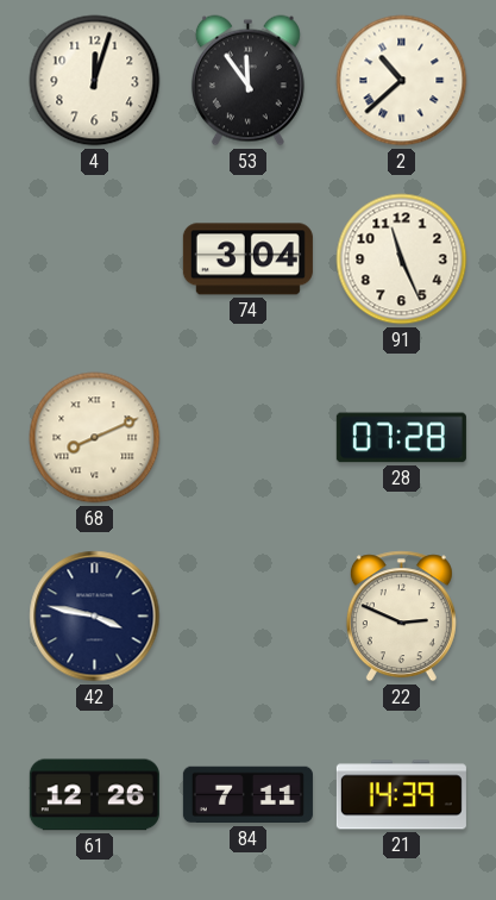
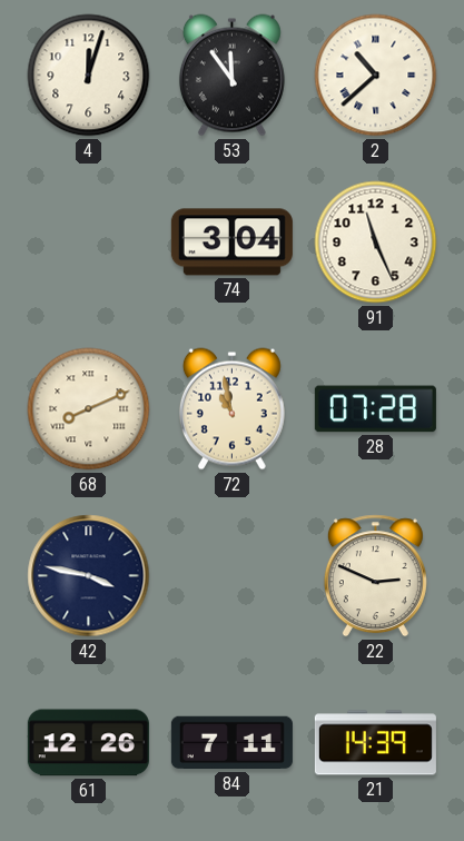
72: none -> 10:58
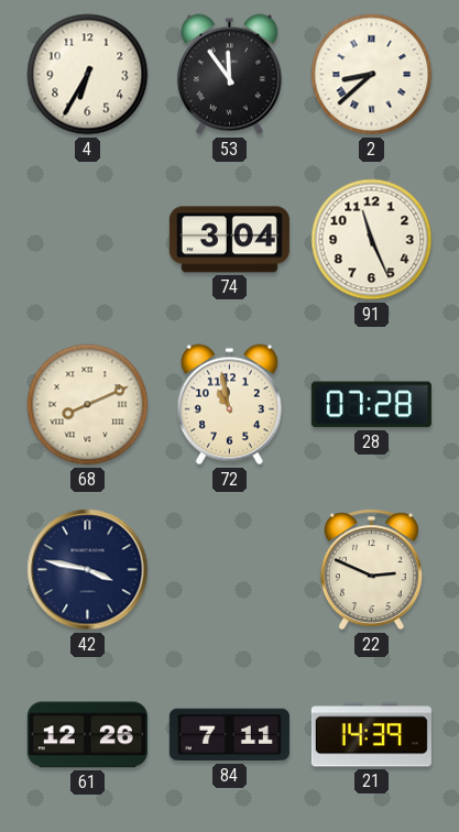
4: 12:03 -> 6:35
2: 10:38 -> 8:38
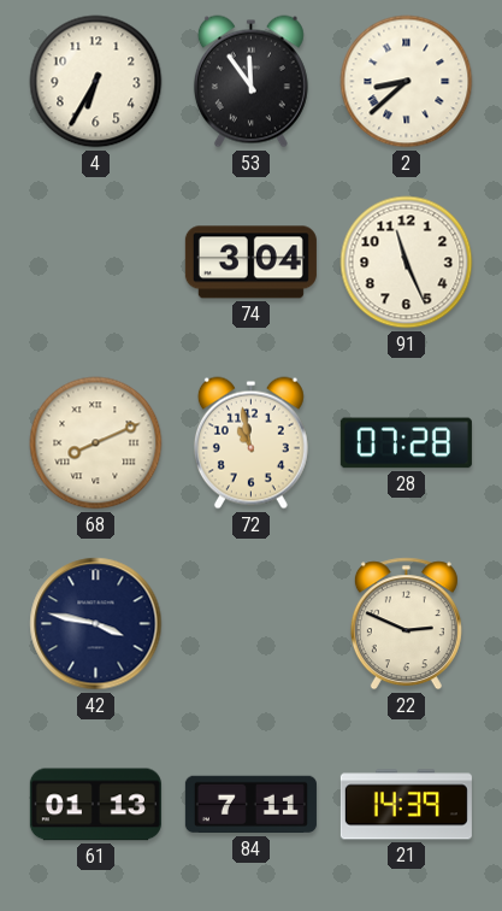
61: 12:26 -> 01:13
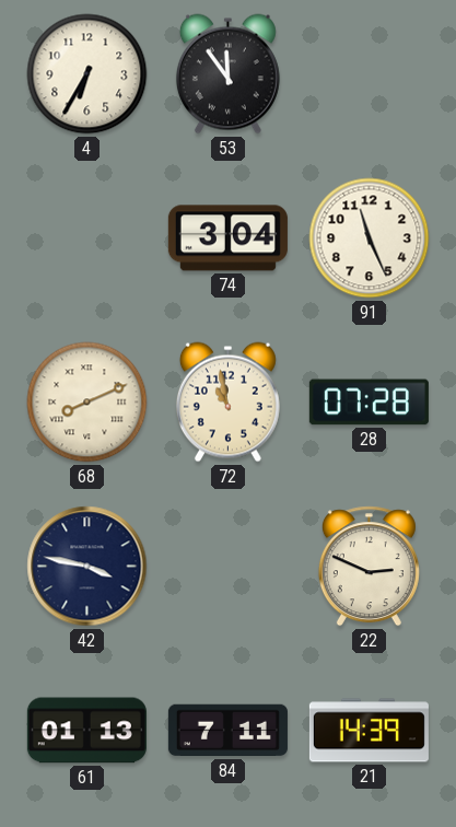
2: 8:38 -> none
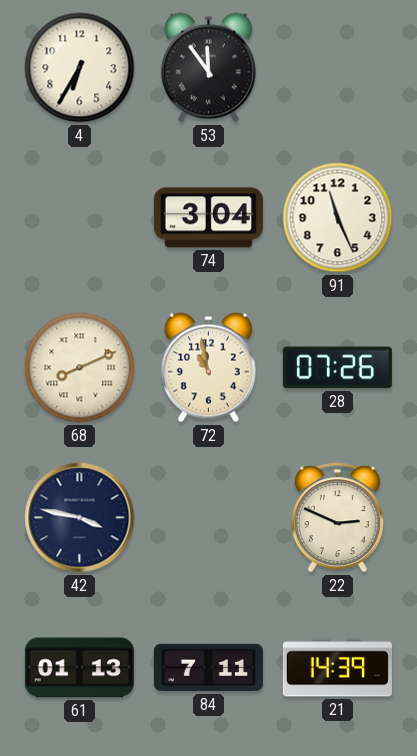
28: 07:28 -> 07:26
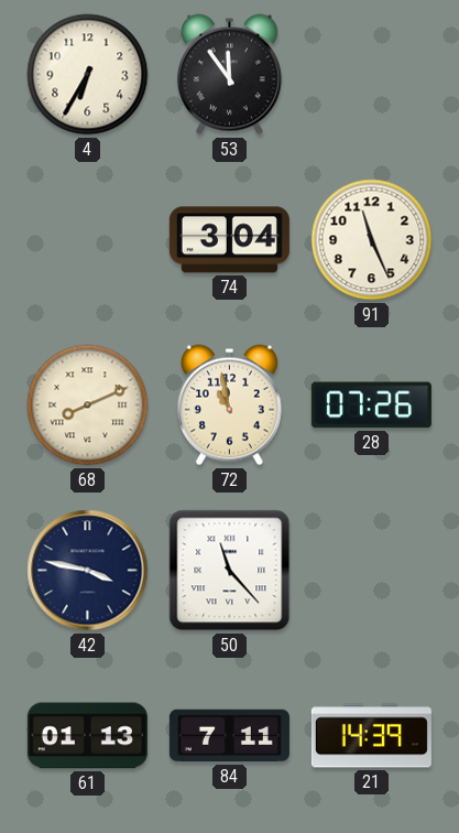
50: none -> 11:23
22: 2:49 -> none
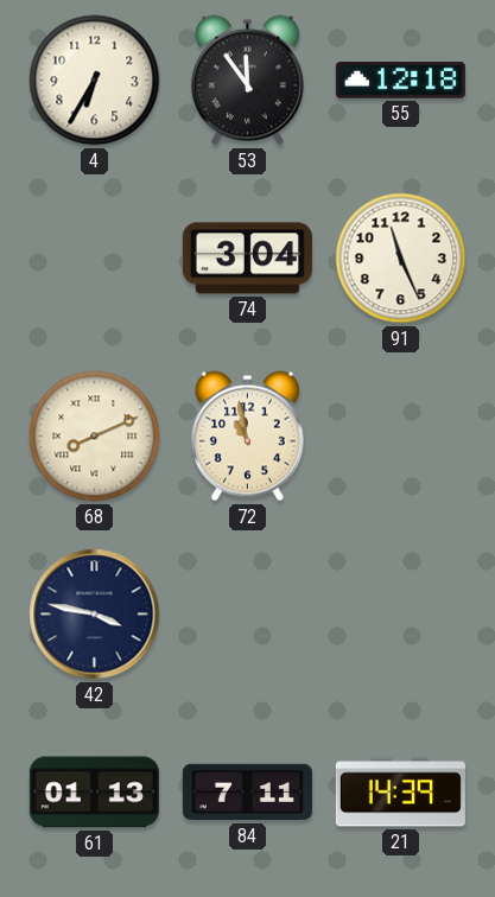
55: none -> 12:18
28: 07:26 -> none
50: 11:23 -> none
